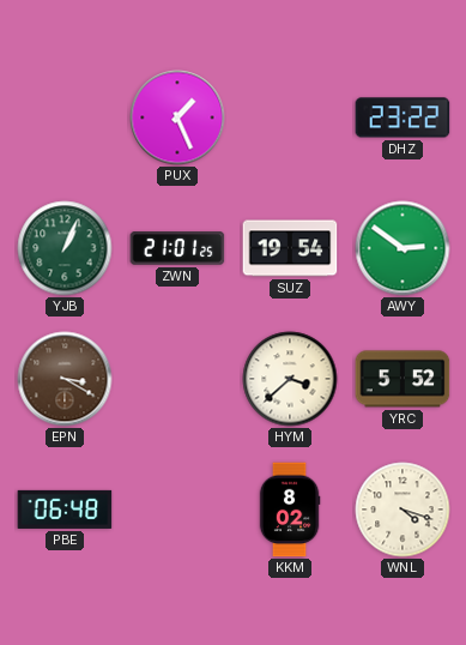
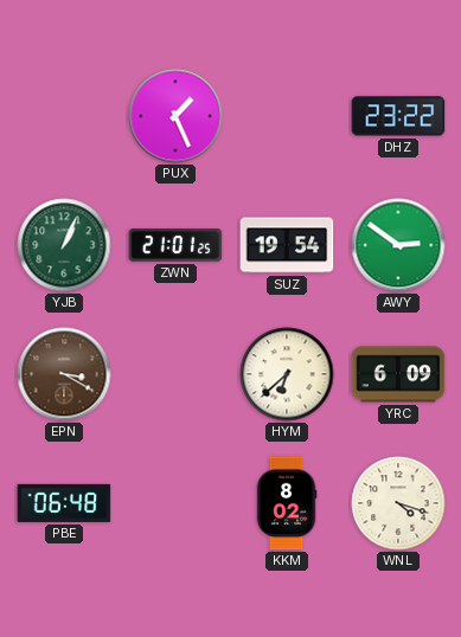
HYM: 3:38 -> 6:38
YRC: 5:52 -> 6:09
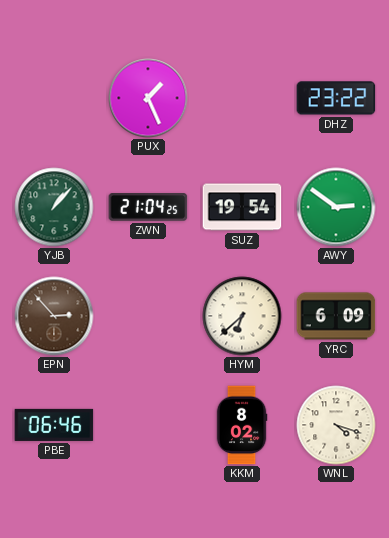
YJB: 1:04 -> 1:07
ZWN: 21:01 -> 21:04
EPN: 3:20 -> 2:53
PBE: 06:48 -> 06:46
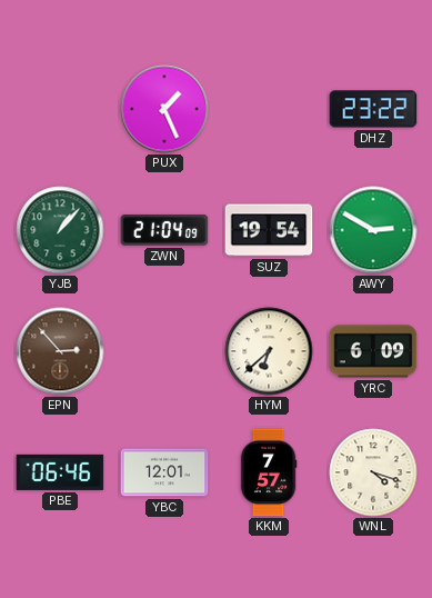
ZWN: 21:04:25 -> 21:04:09
AWY: 2:51 -> 2:50
YBC: none -> 12:01
KKM: 8:02 -> 7:57
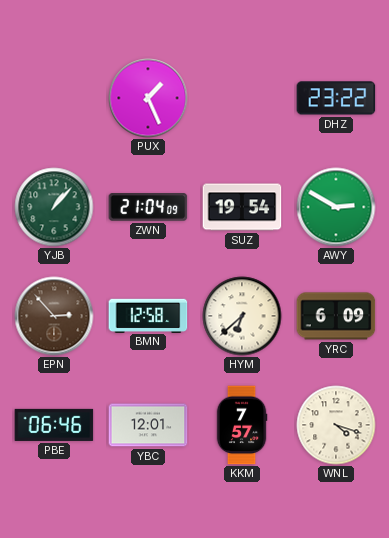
BMN: none -> 12:58
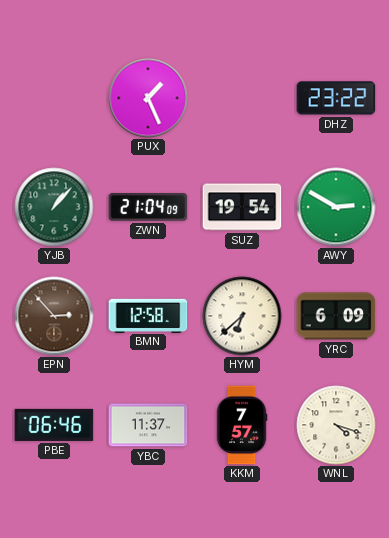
YBC: 12:01 -> 11:37
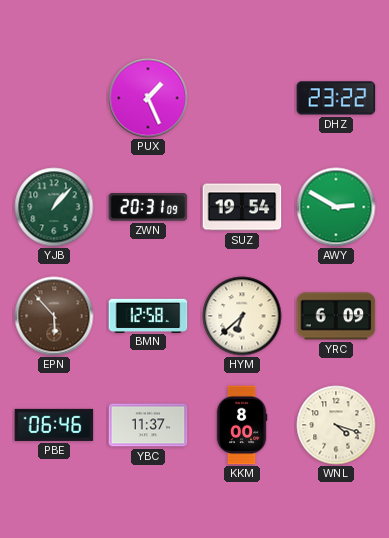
ZWN: 21:04 -> 20:31
EPN: 2:53 -> 5:53
KKM: 7:57 -> 8:00
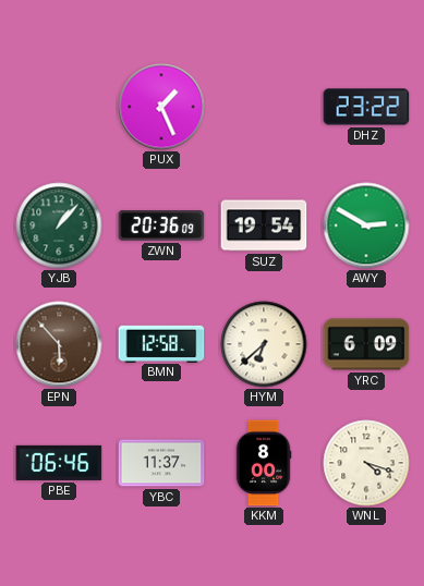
ZWN: 20:31 -> 20:36
